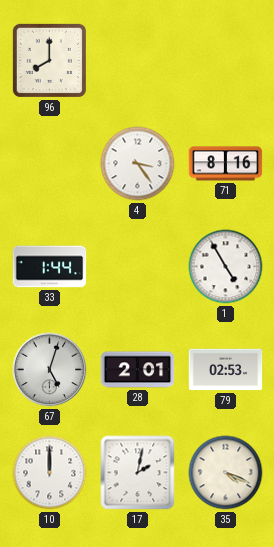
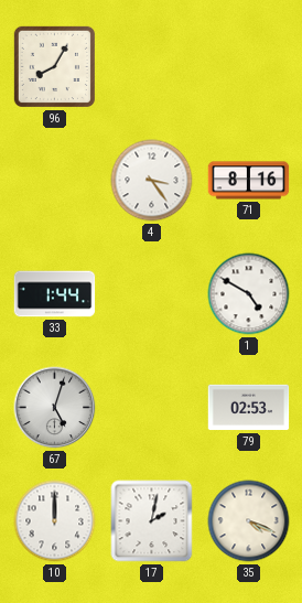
96: 8:00 -> 8:05
1: 4:55 -> 4:50
28: 2:01 -> none
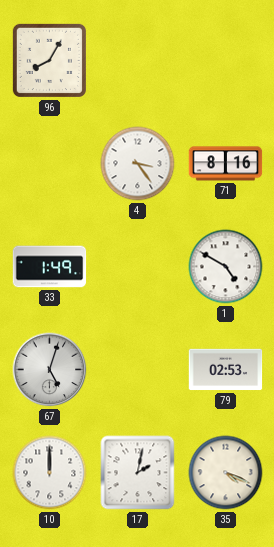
33: 1:44 -> 1:49
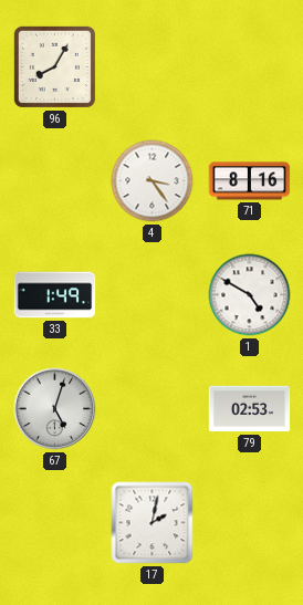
10: 12:00 -> none
35: 4:19 -> none
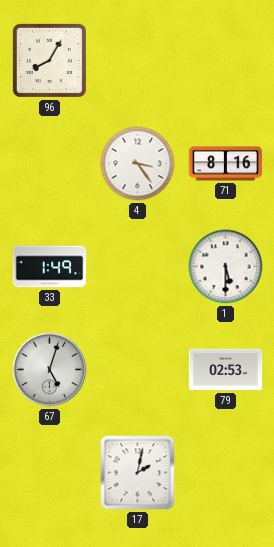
1: 4:50 -> 5:30
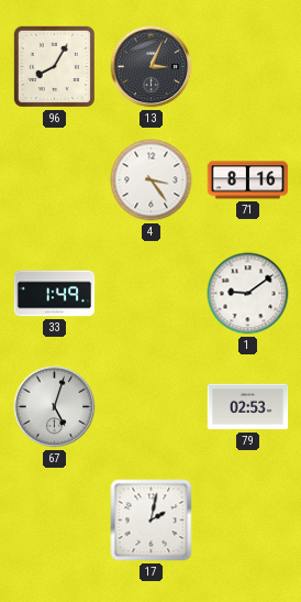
13: none -> 3:04
1: 5:30 -> 9:09
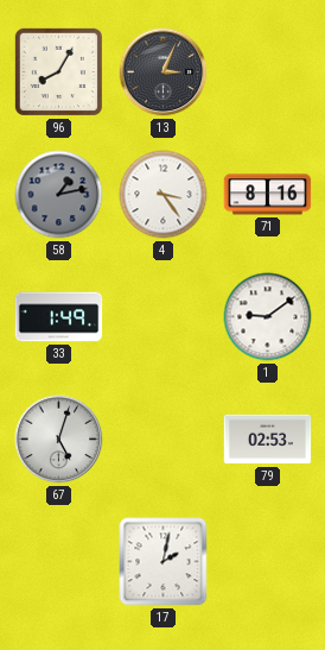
58: none -> 1:13
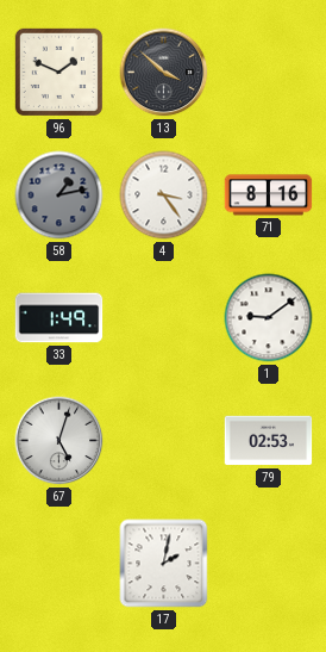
96: 8:05 -> 1:49
13: 3:04 -> 3:52
